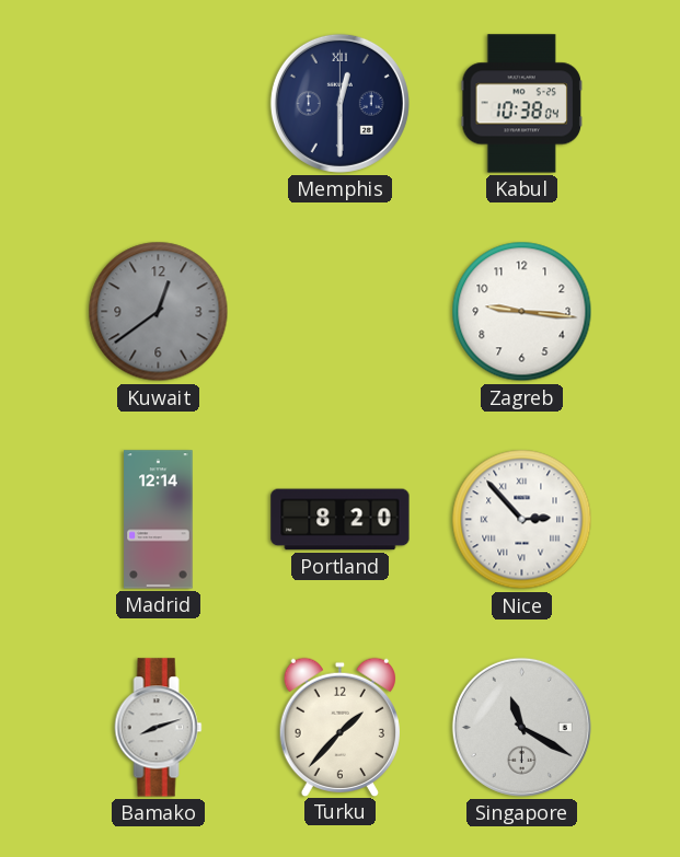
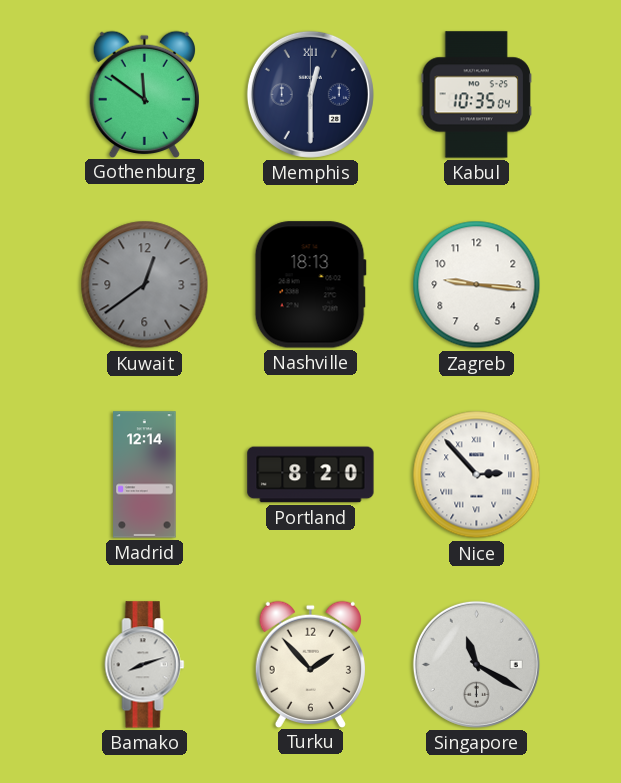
Gothenburg: none -> 11:51
Kabul: 10:38 -> 10:35
Nashville: none -> 18:13
Turku: 1:37 -> 1:53
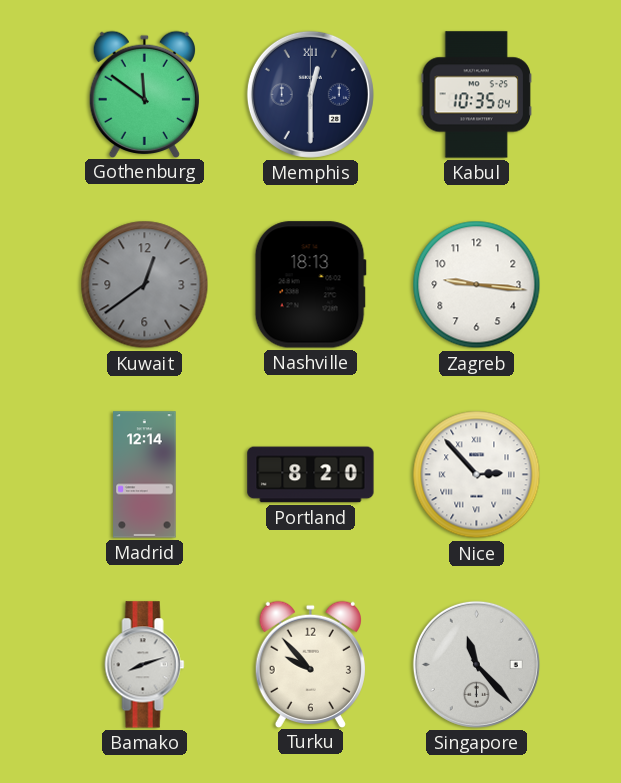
Turku: 1:53 -> 9:53
Singapore: 11:20 -> 11:23
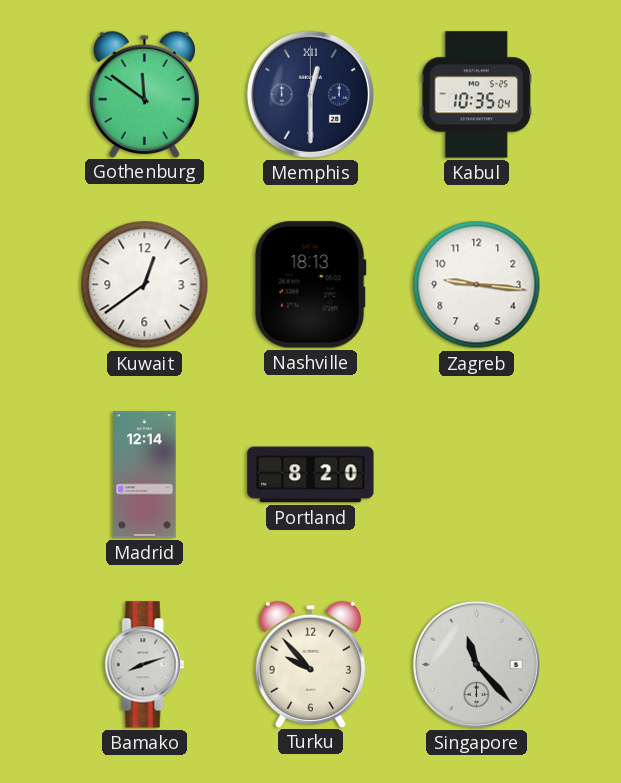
Kuwait dial: grey -> white
Nice: 2:53 -> none
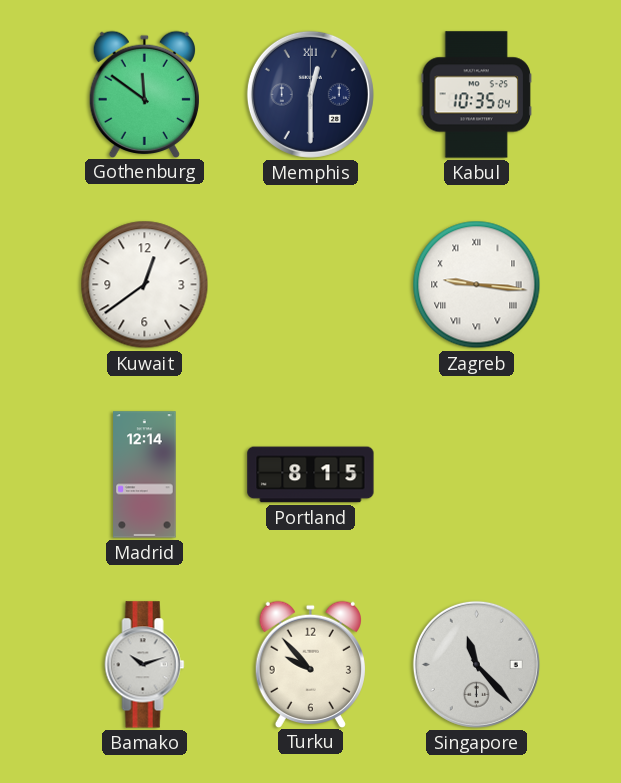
Nashville: 18:13 -> none
Zagreb numerals: Arabic -> Roman
Portland: 8:20 -> 8:15
Bamako: 8:12 -> 10:12
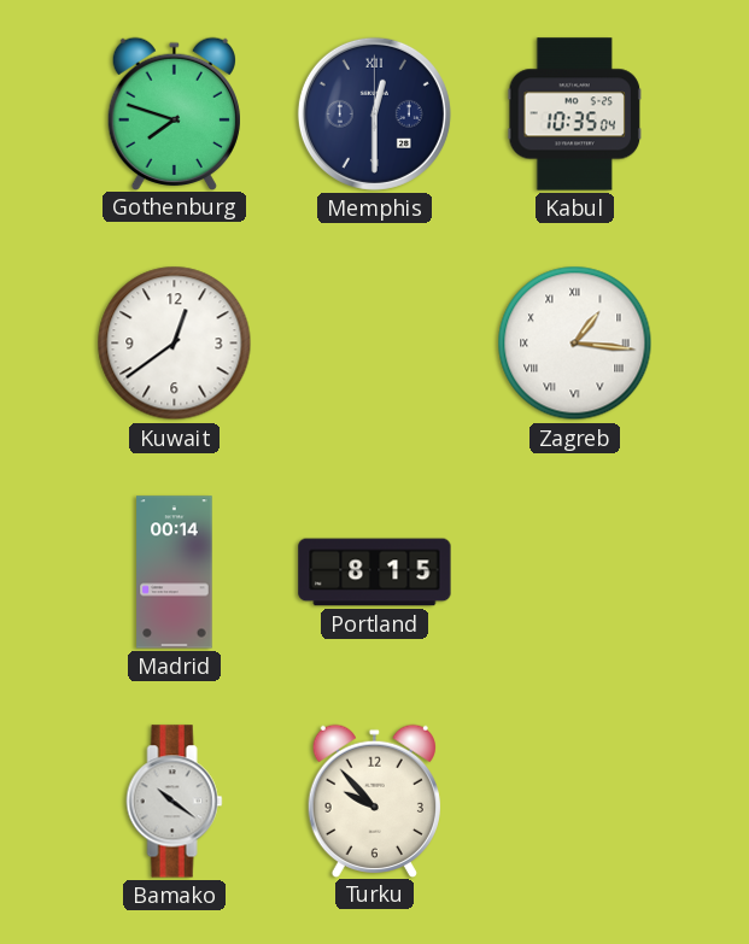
Gothenburg: 11:51 -> 7:48
Zagreb: 9:16 -> 1:16
Madrid: 12:14 -> 00:14
Bamako: 10:12 -> 10:21
Singapore: 11:23 -> none
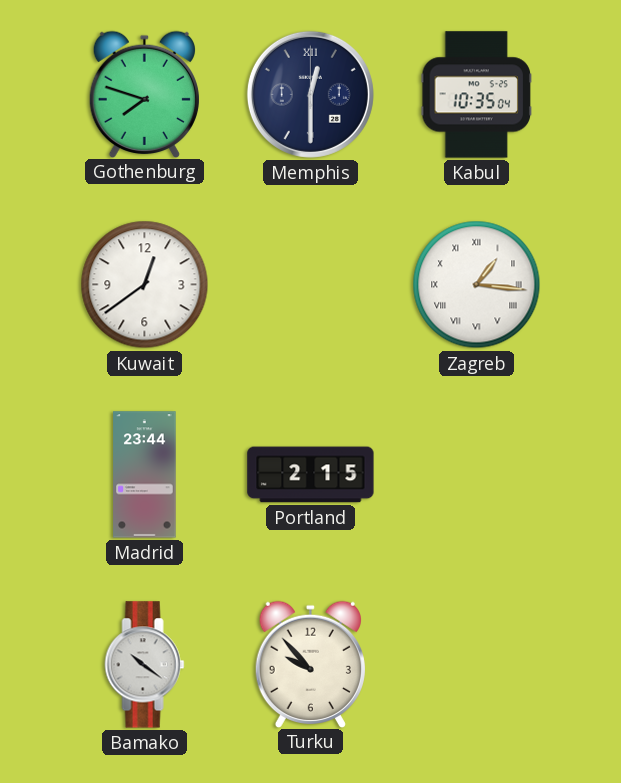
Madrid: 00:14 -> 23:44
Portland: 8:15 -> 2:15
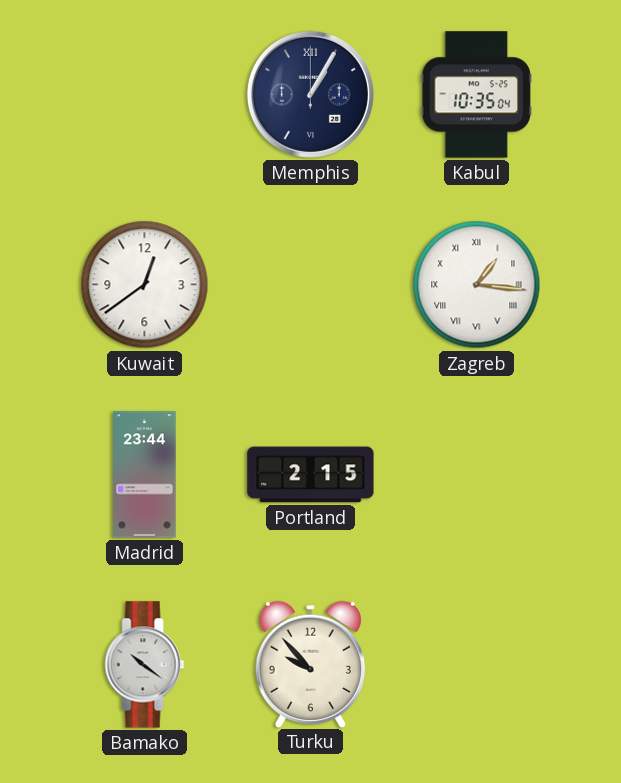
Gothenburg: 7:48 -> none
Memphis: 12:30 -> 1:05
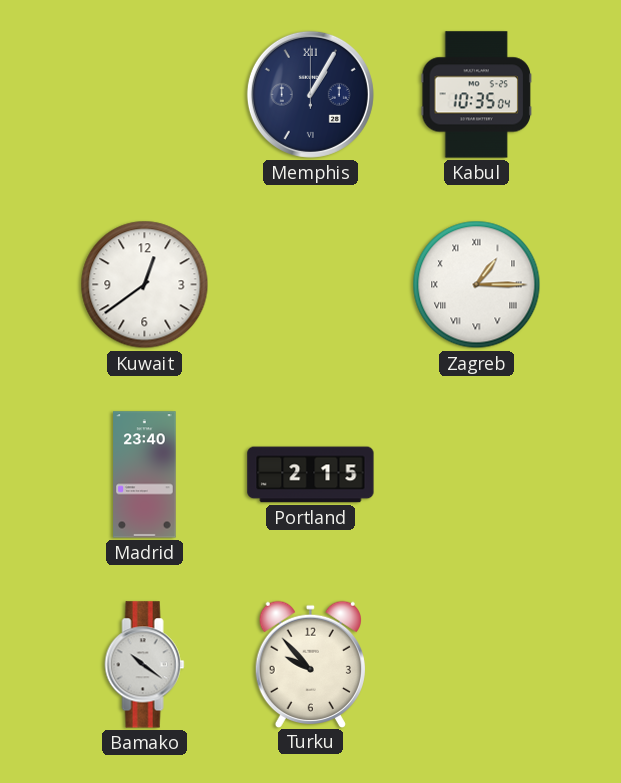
Zagreb: 1:16 -> 1:15
Madrid: 23:44 -> 23:40
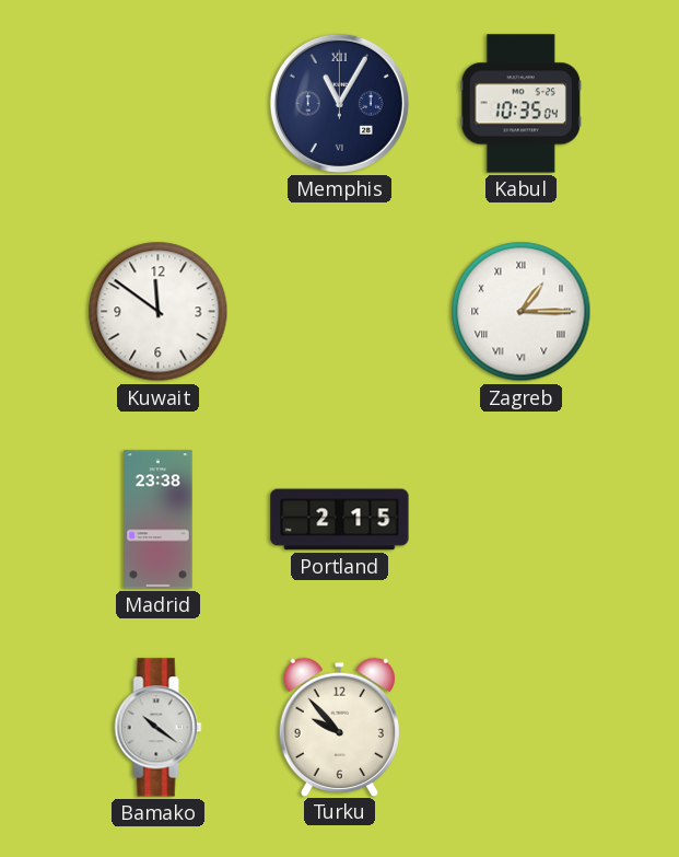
Memphis: 1:05 -> 11:05
Kuwait: 12:39 -> 11:51
Madrid: 23:40 -> 23:38
